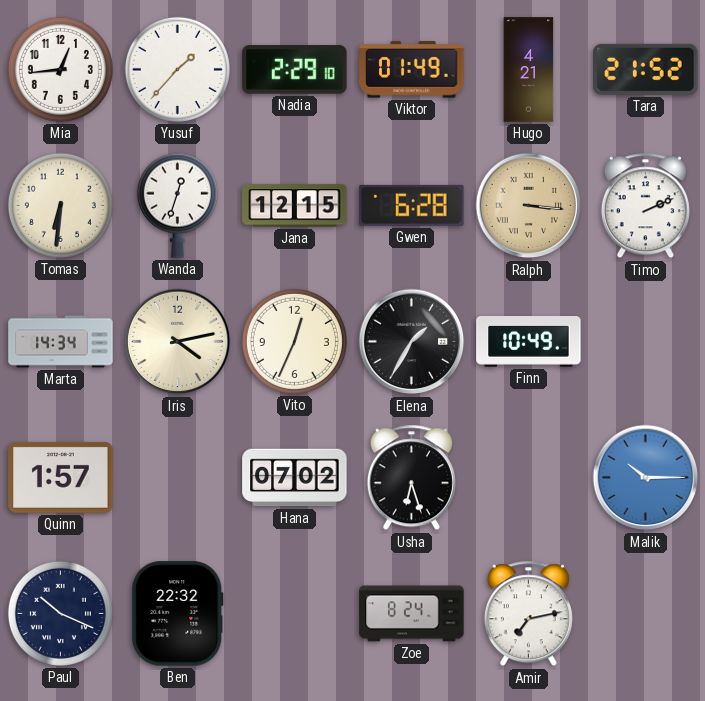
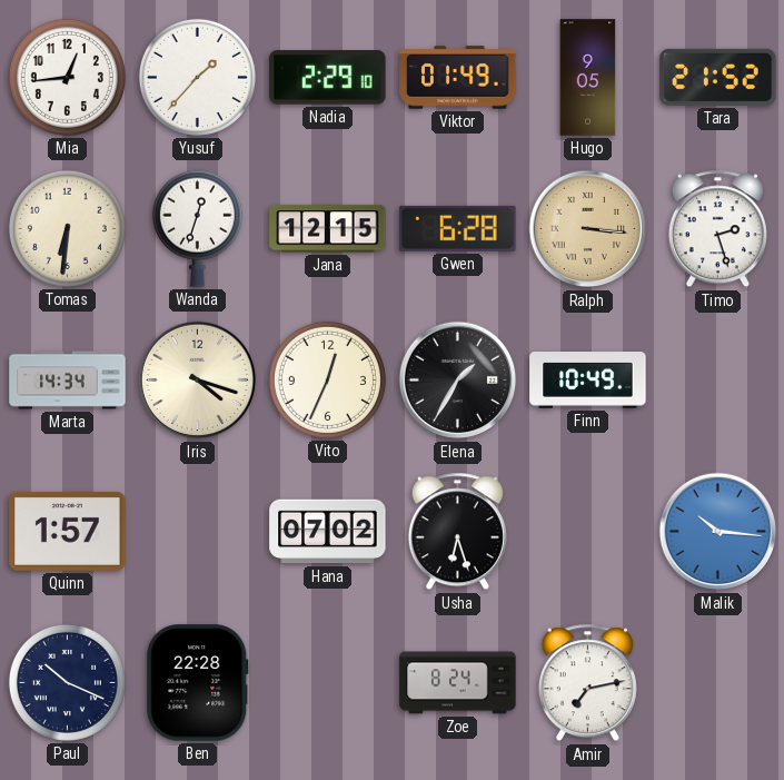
Hugo: 4:21 -> 9:05
Timo: 2:11 -> 2:27
Iris: 4:13 -> 4:18
Malik: 10:15 -> 10:16
Ben: 22:32 -> 22:28
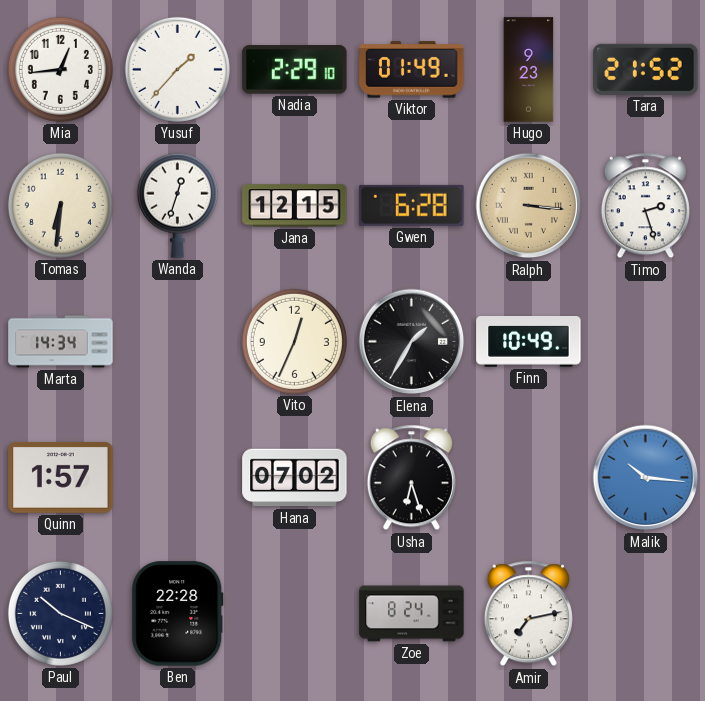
Hugo: 9:05 -> 9:23
Iris: 4:18 -> none
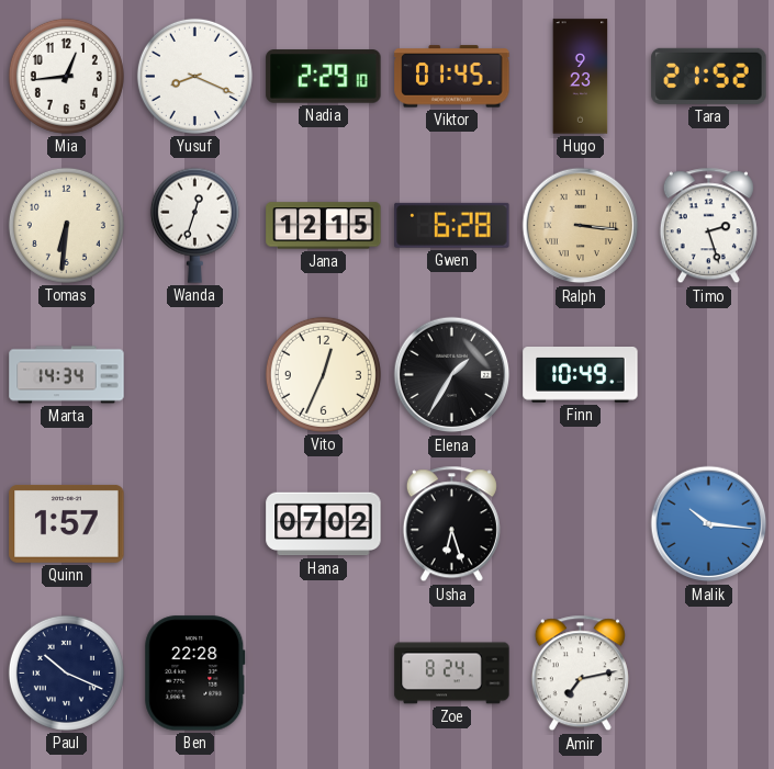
Yusuf: 1:37 -> 8:19
Viktor: 01:49 -> 01:45
